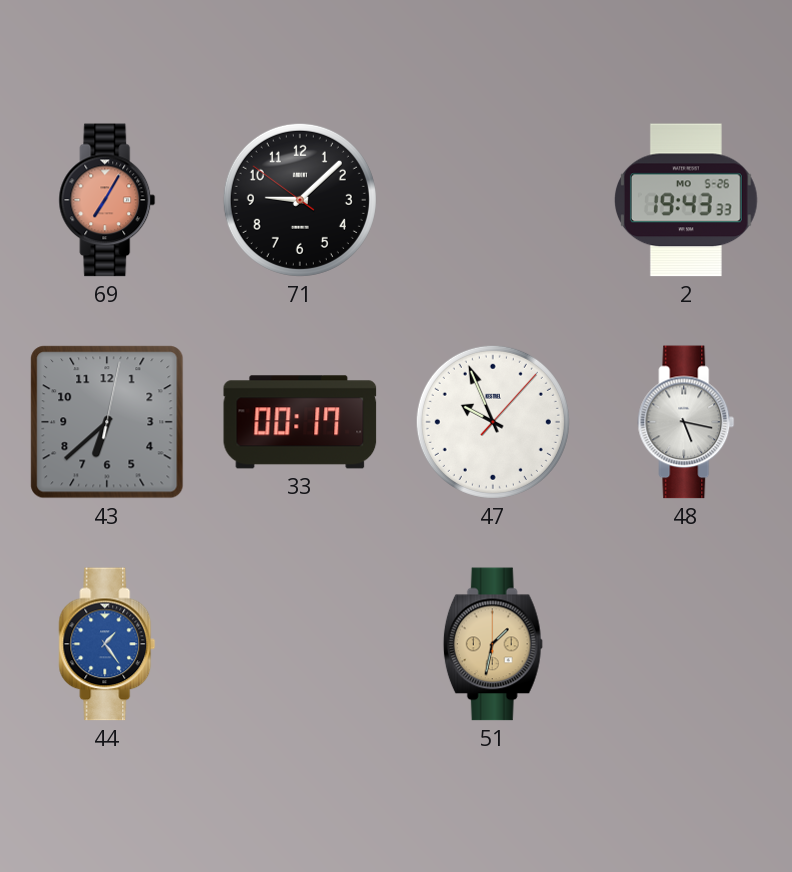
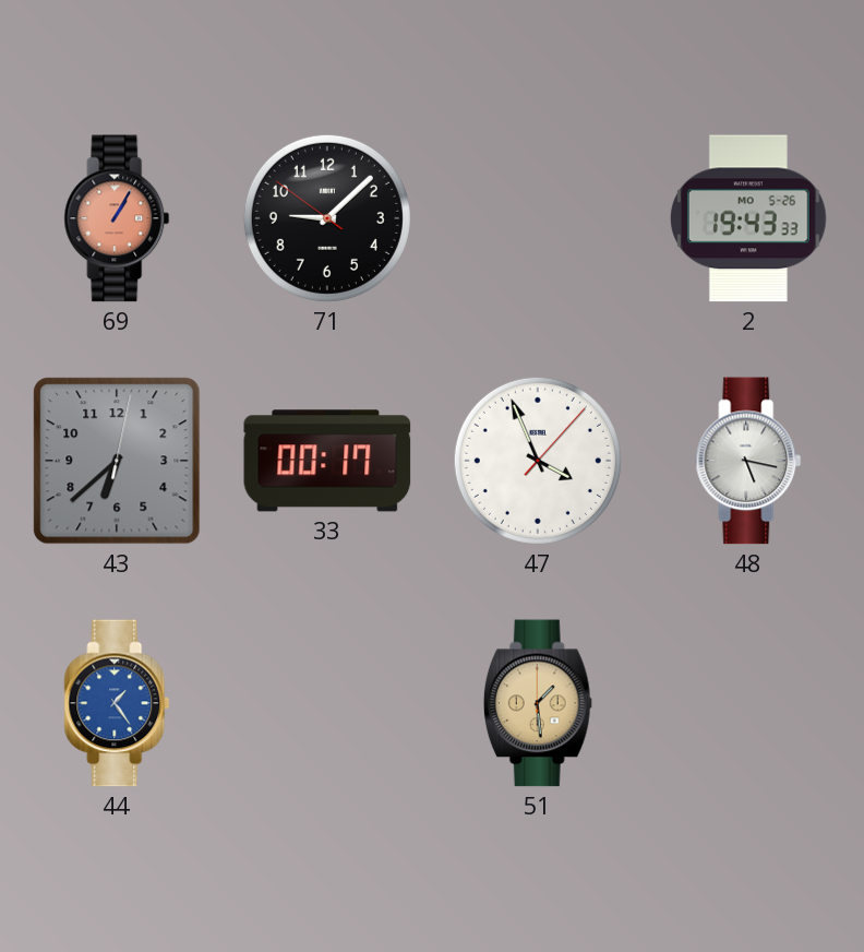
69: 7:05 -> 1:05
47: 9:56 -> 3:56
51: 1:32 -> 1:29
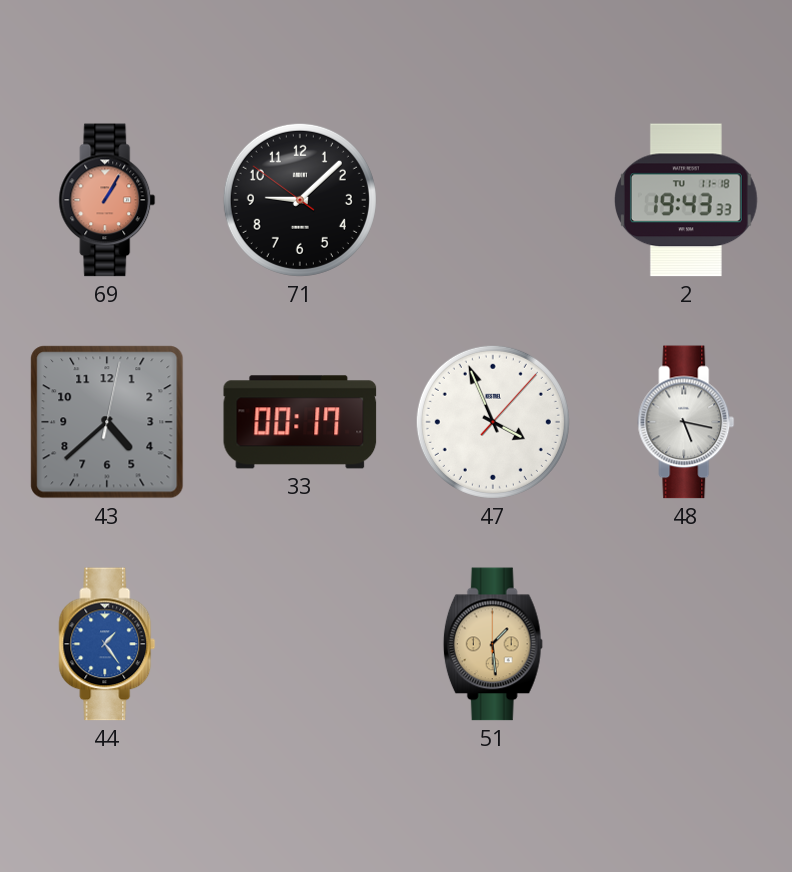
2 date: MO 5-26 -> TU 11-18
43: 6:38 -> 4:38
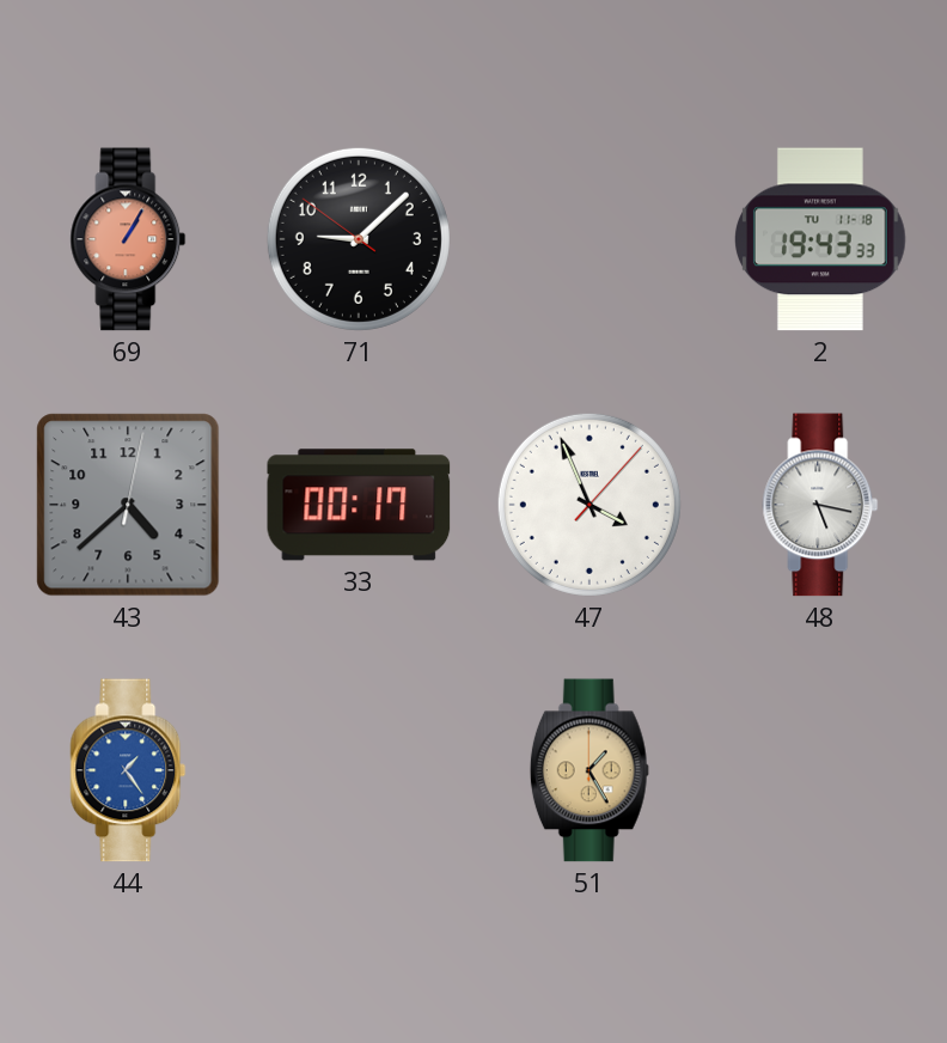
51: 1:29 -> 1:25
